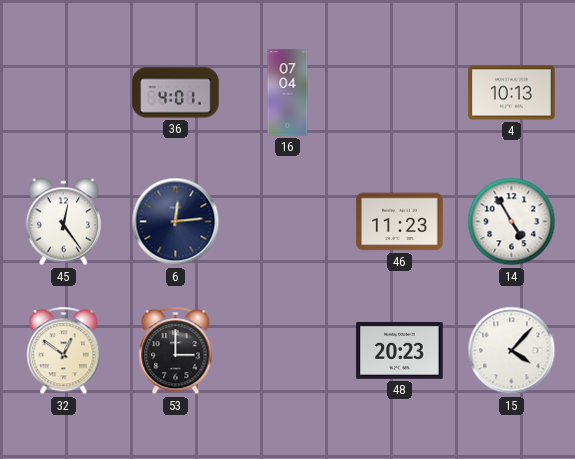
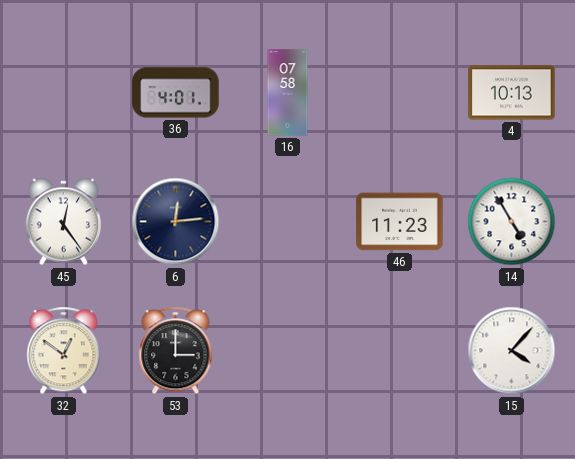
16: 07:04 -> 07:58
48: 20:23 -> none
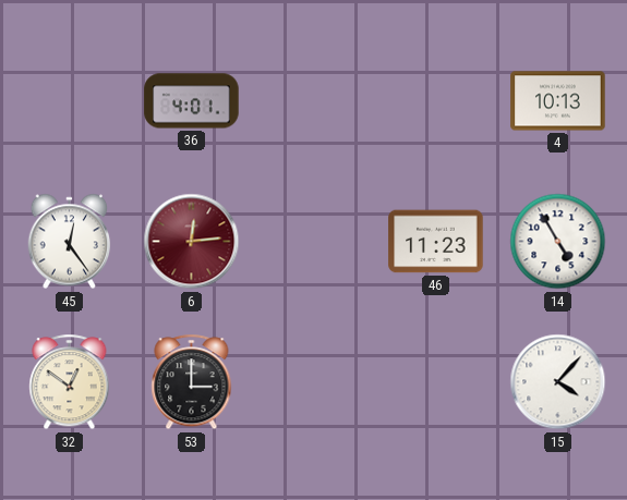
16: 07:58 -> none
6 dial: navy -> burgundy
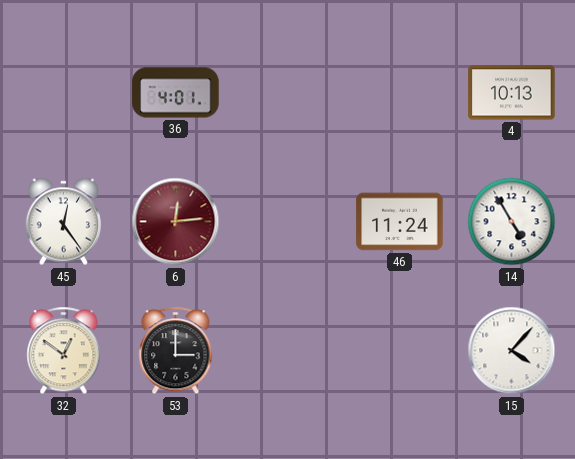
46: 11:23 -> 11:24
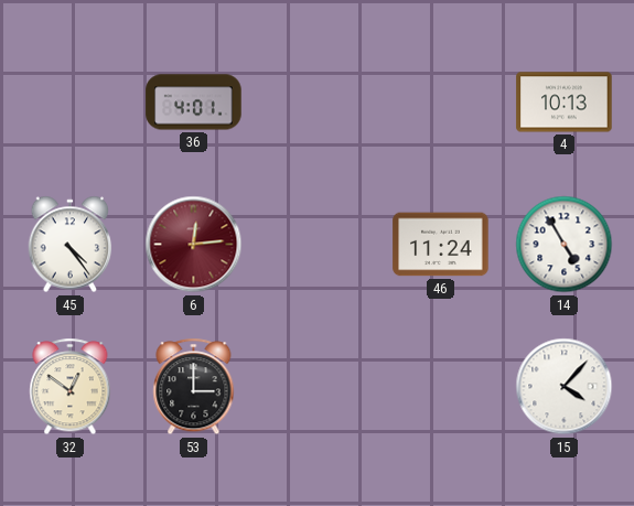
45: 12:24 -> 4:24
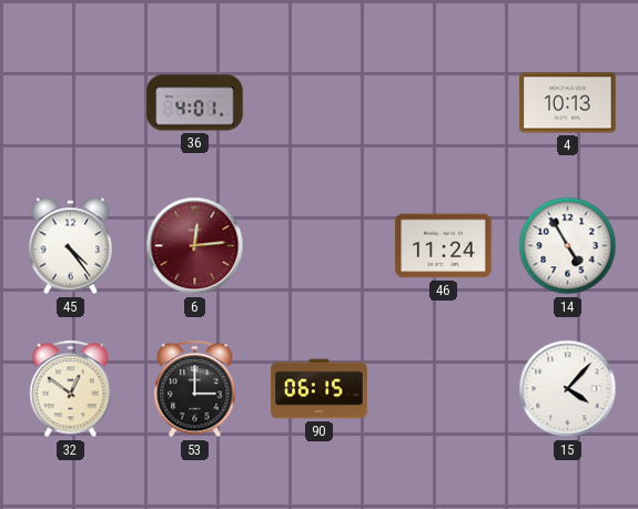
90: none -> 06:15
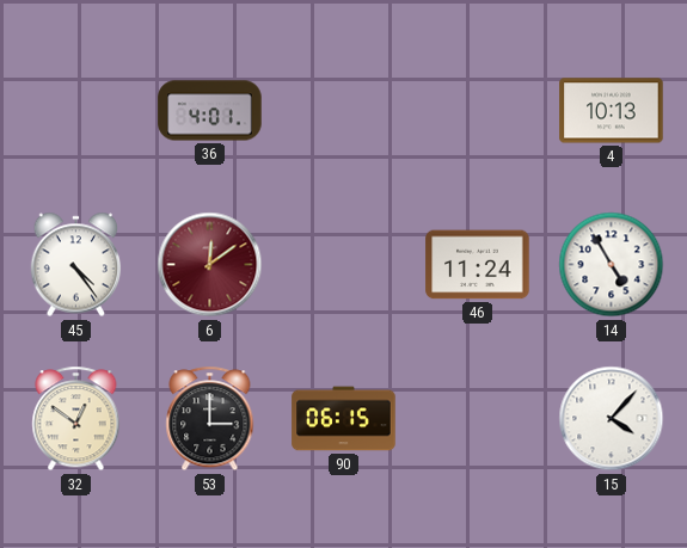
6: 12:14 -> 12:09
